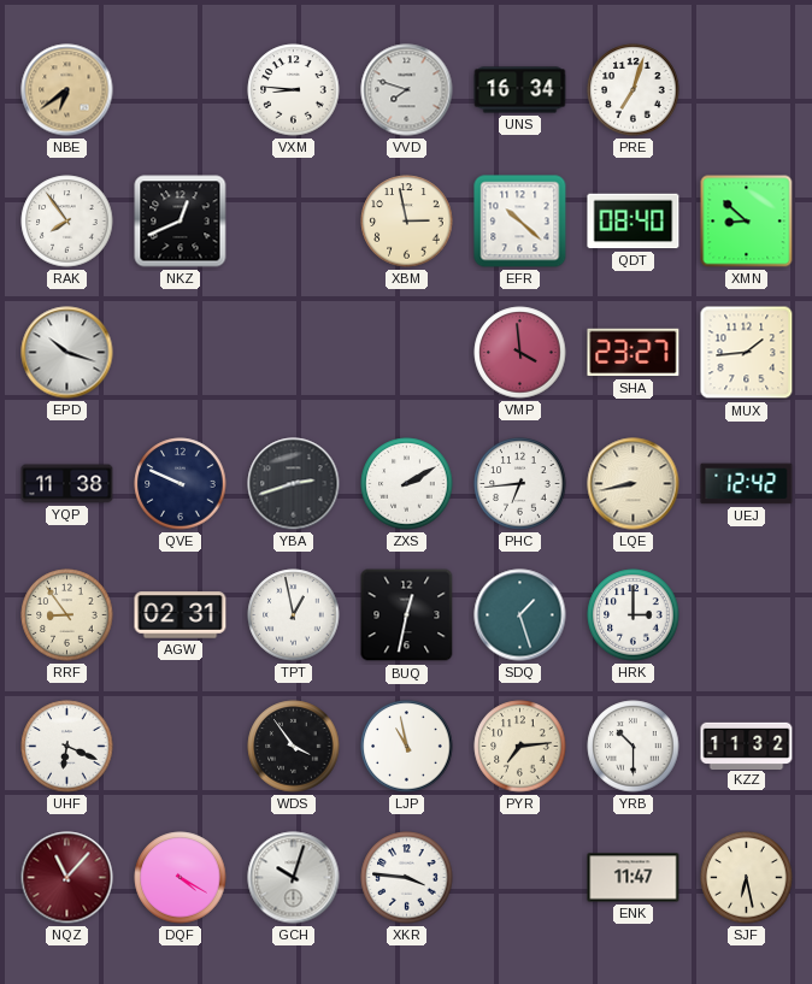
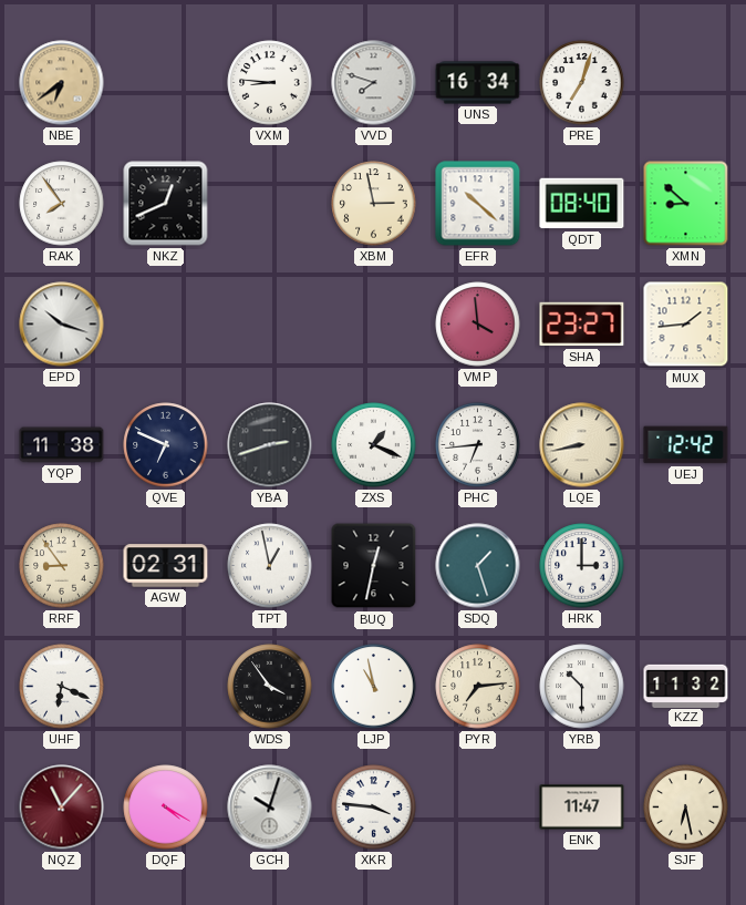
QVE: 9:49 -> 6:49
ZXS: 2:10 -> 1:19
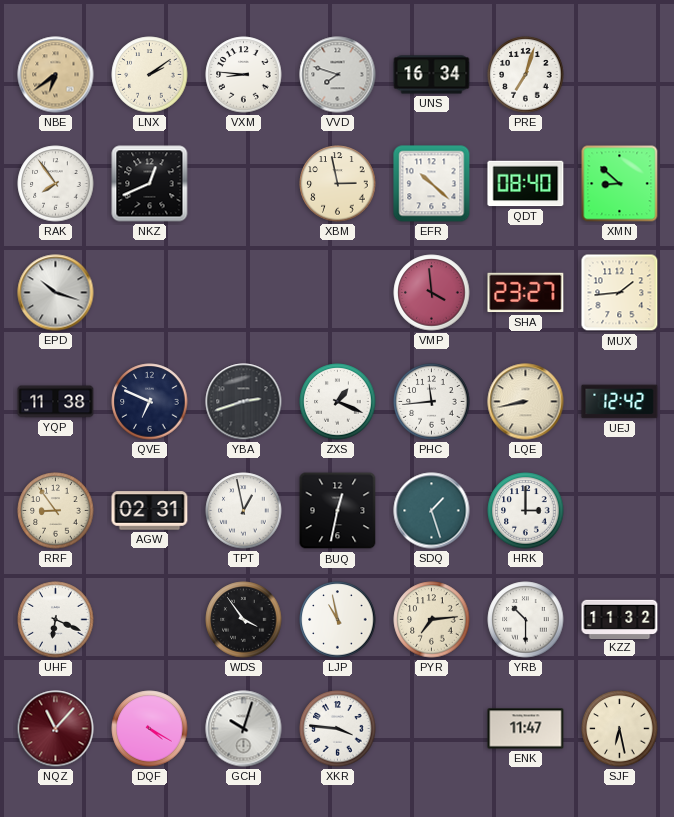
LNX: none -> 2:09
PHC: 6:44 -> 11:44
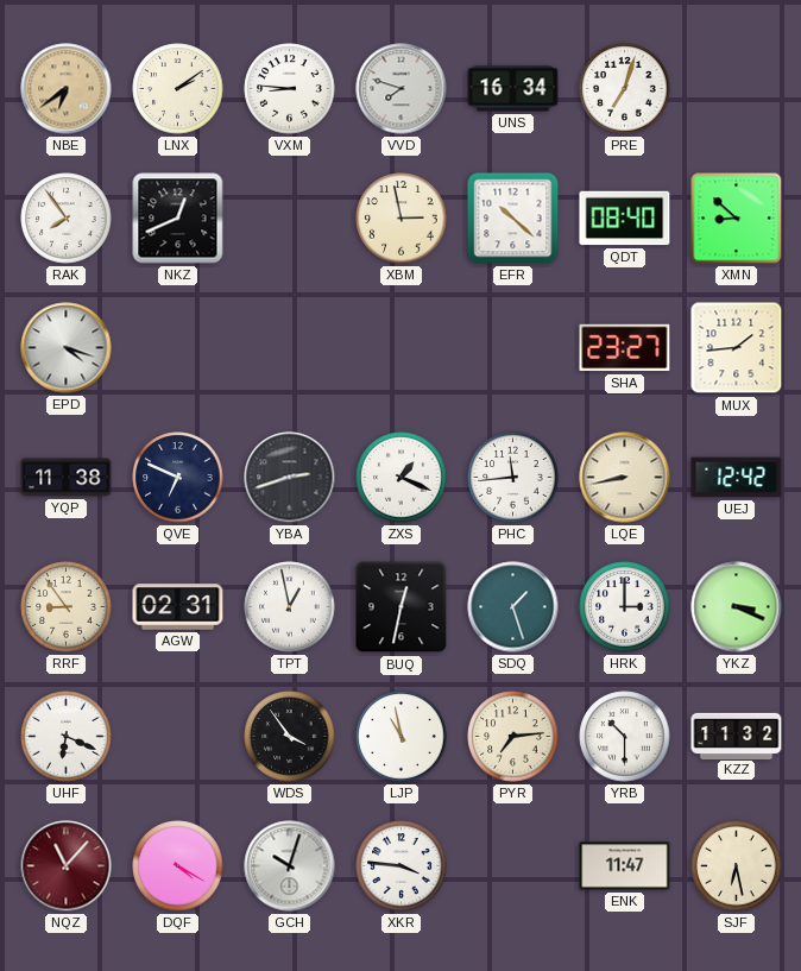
EPD: 10:18 -> 4:18
VMP: 3:59 -> none
YKZ: none -> 3:19
